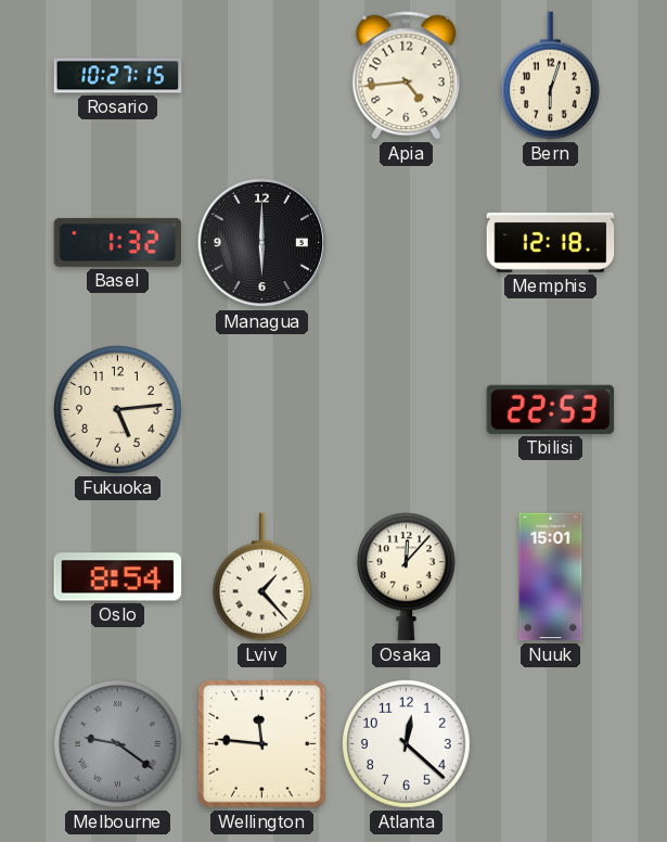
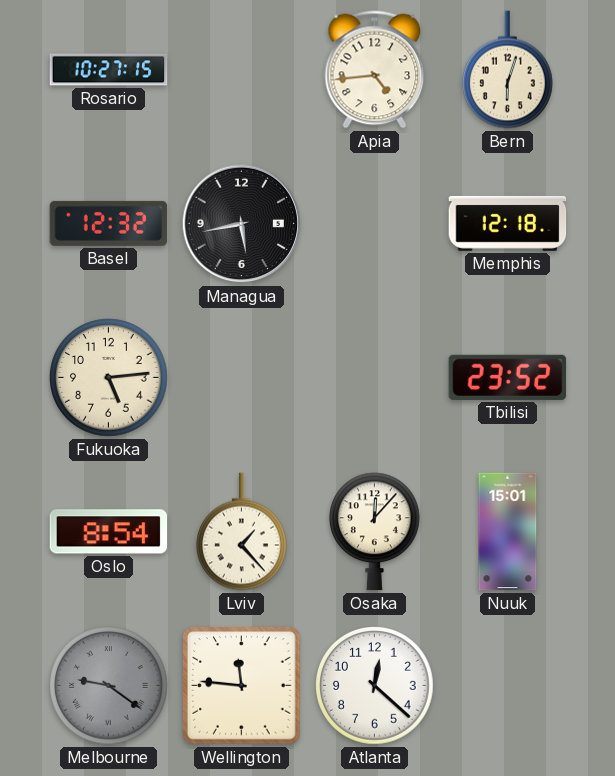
Basel: 1:32 -> 12:32
Managua: 6:00 -> 5:43
Tbilisi: 22:53 -> 23:52
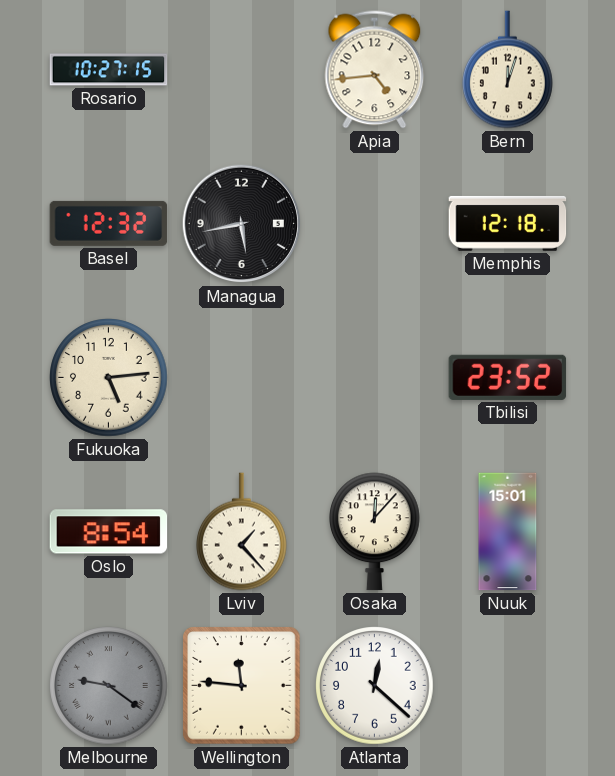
Bern: 6:03 -> 12:03
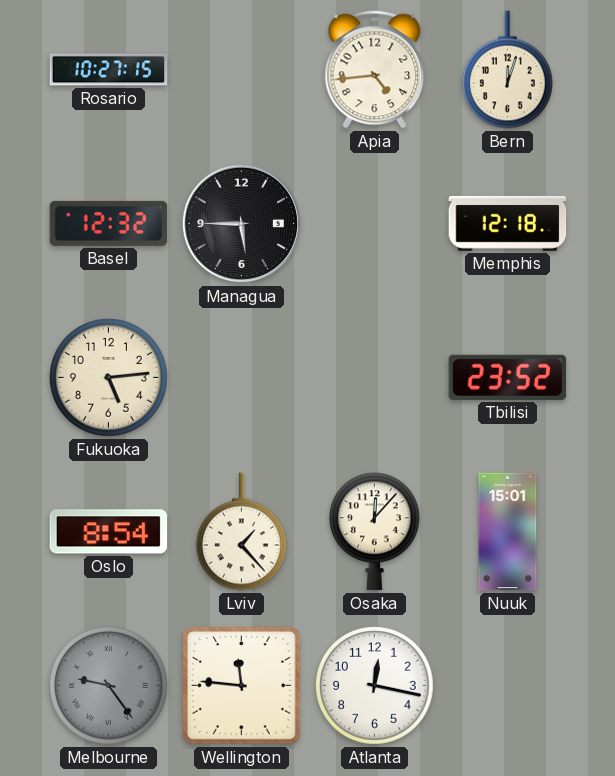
Managua: 5:43 -> 5:45
Melbourne: 9:21 -> 9:24
Atlanta: 12:22 -> 12:17
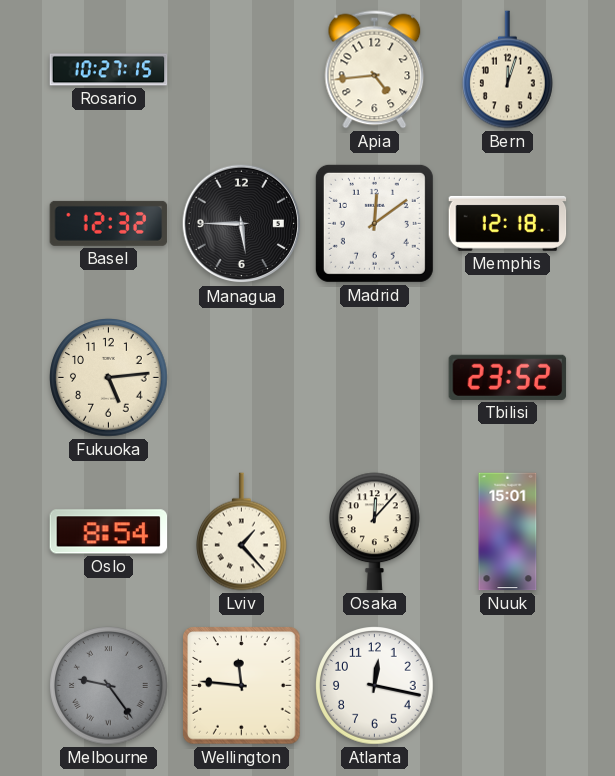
Madrid: none -> 12:09
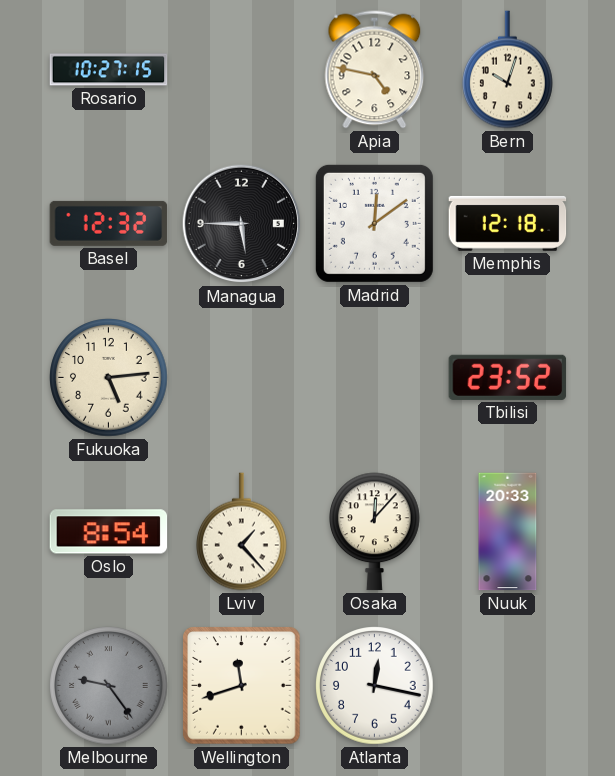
Apia: 4:44 -> 4:47
Bern: 12:03 -> 10:03
Nuuk: 15:01 -> 20:33
Wellington: 11:46 -> 11:42
